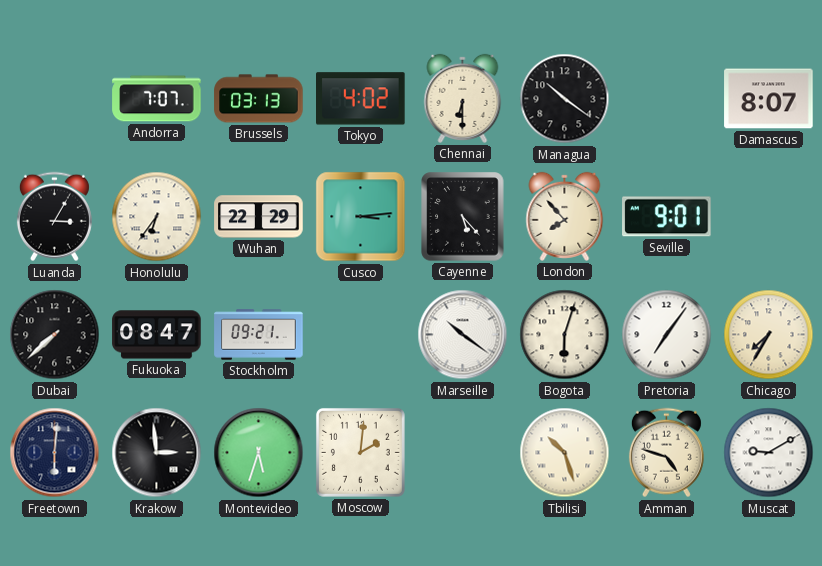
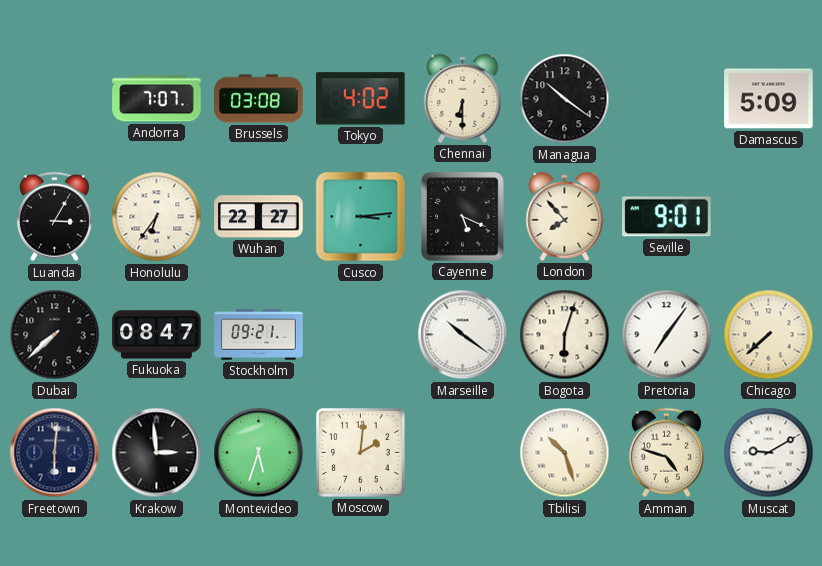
Brussels: 03:13 -> 03:08
Damascus: 8:07 -> 5:09
Wuhan: 22:29 -> 22:27
Cayenne: 5:23 -> 5:19
Chicago: 7:35 -> 7:38
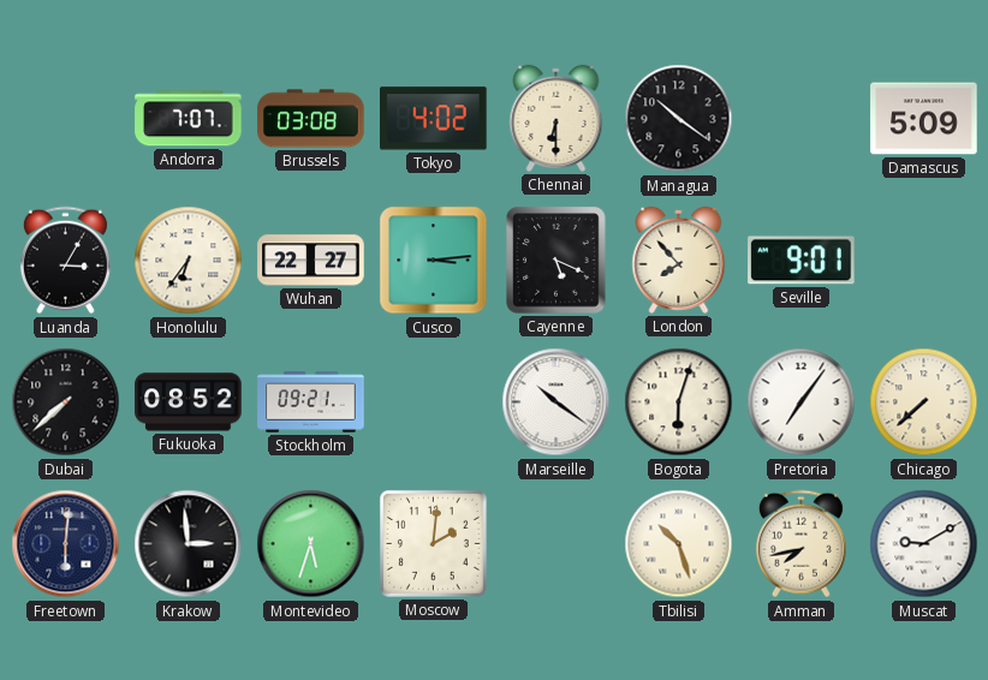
Fukuoka: 08:47 -> 08:52
Amman: 4:48 -> 7:43
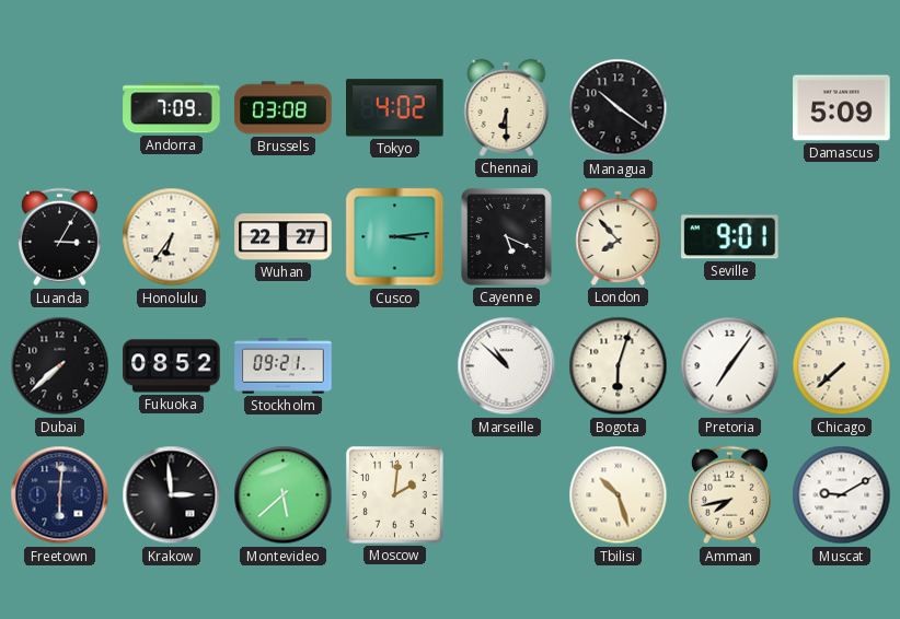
Andorra: 7:07 -> 7:09
Marseille: 10:21 -> 10:52
Montevideo: 5:33 -> 5:38
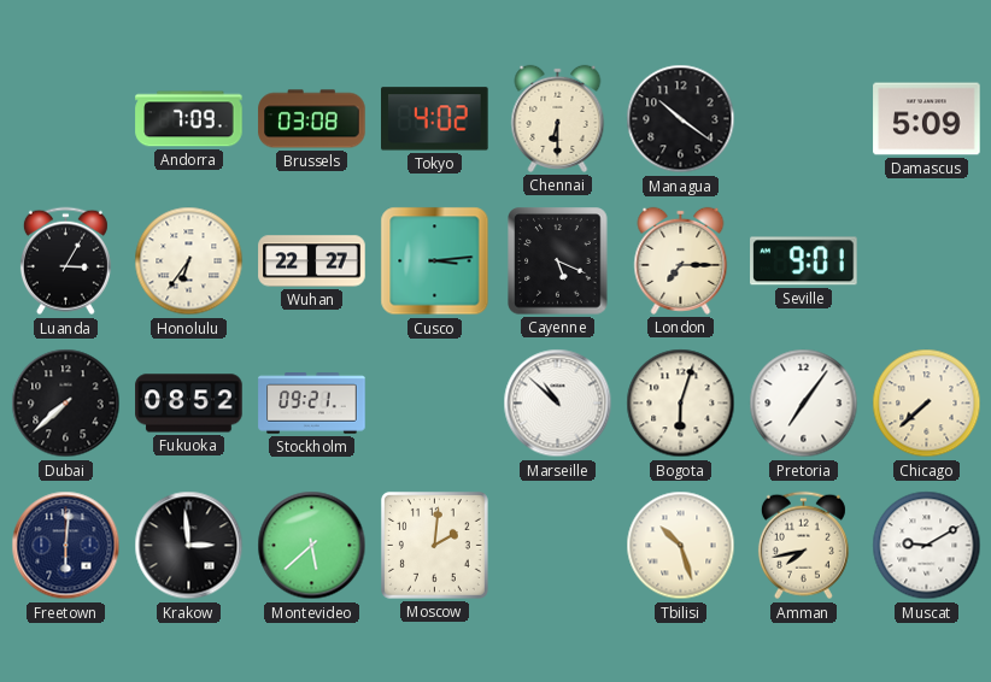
London: 7:53 -> 7:15
